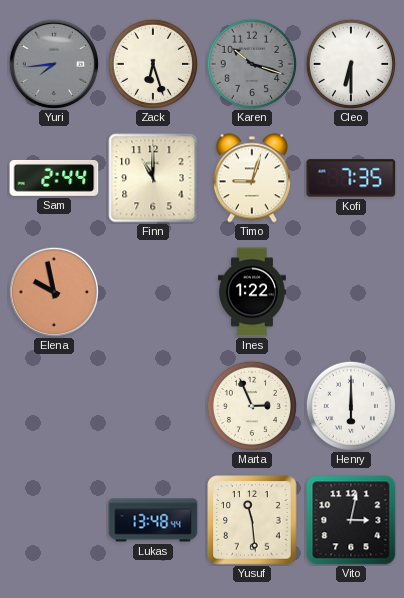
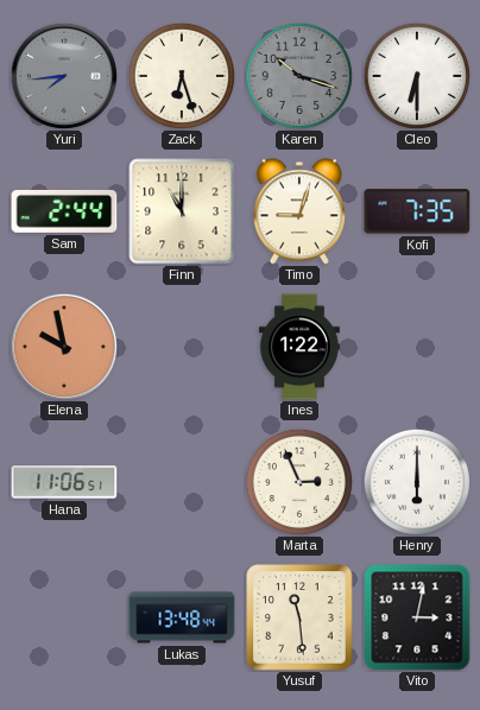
Hana: none -> 11:06
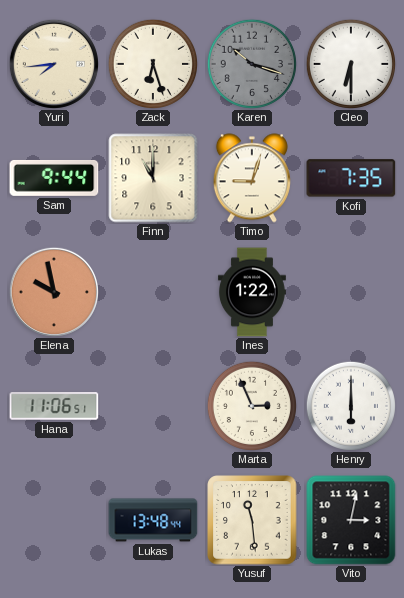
Yuri dial: grey -> cream
Sam: 2:44 -> 9:44
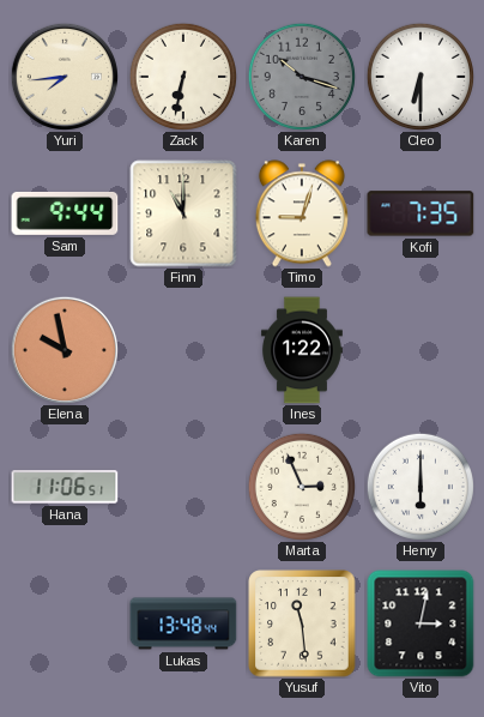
Zack: 6:27 -> 6:32
